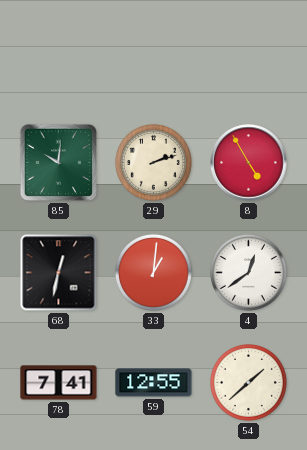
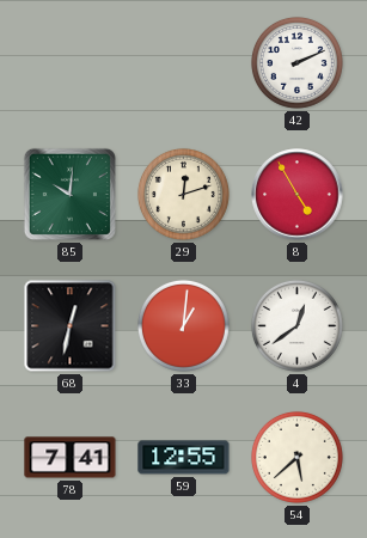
42: none -> 2:11
29: 2:12 -> 12:12
54: 1:38 -> 5:38
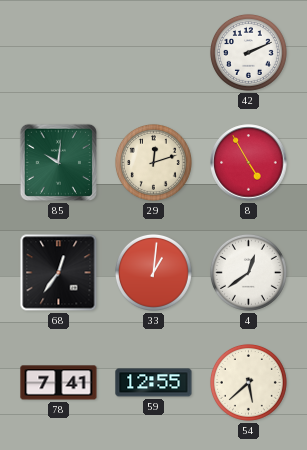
68: 12:32 -> 12:36
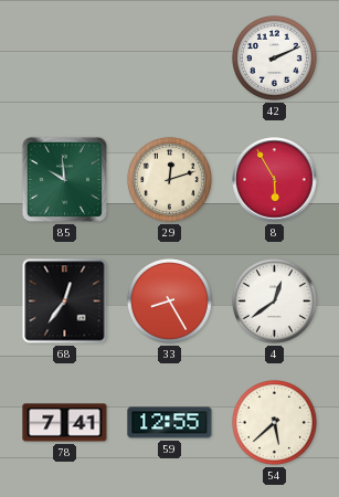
85: 10:01 -> 9:59
8: 4:55 -> 5:55
33: 1:01 -> 8:25
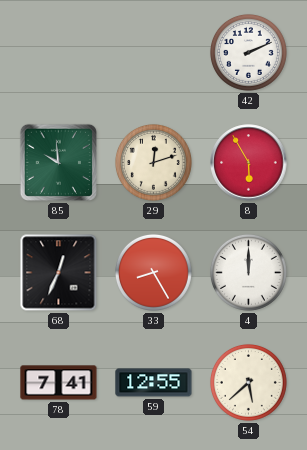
68: 12:36 -> 12:34
4: 12:39 -> 12:00
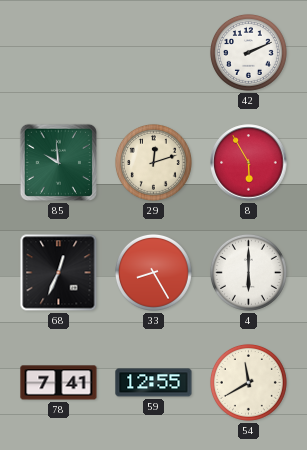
4: 12:00 -> 6:00
54: 5:38 -> 11:40
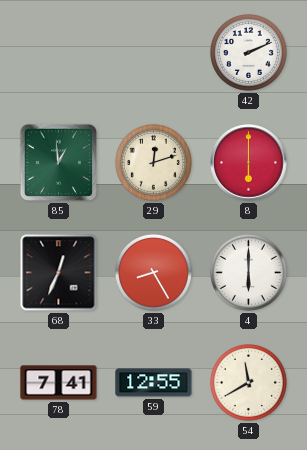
85: 9:59 -> 12:59
8: 5:55 -> 6:00
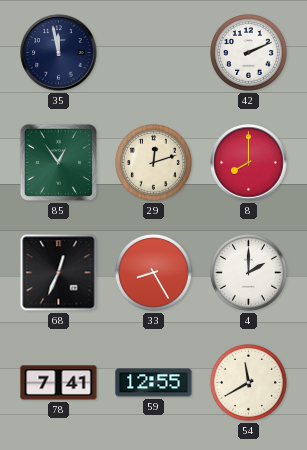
35: none -> 11:58
85: 12:59 -> 12:54
8: 6:00 -> 8:00
4: 6:00 -> 2:00
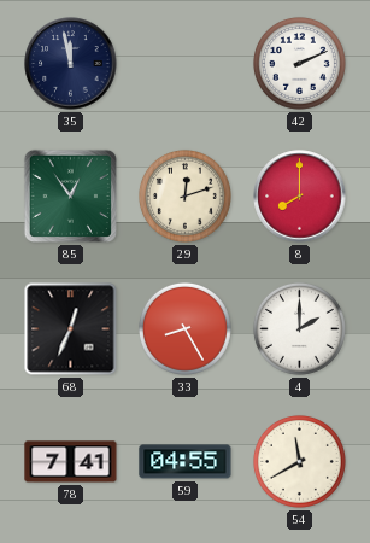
59: 12:55 -> 04:55
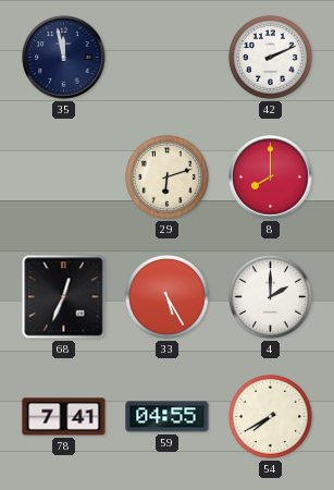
85: 12:54 -> none
29: 12:12 -> 6:12
33: 8:25 -> 5:25
54: 11:40 -> 7:40
